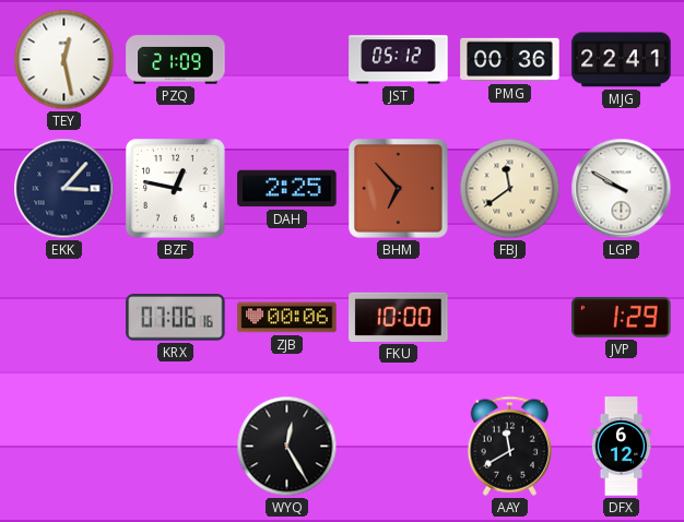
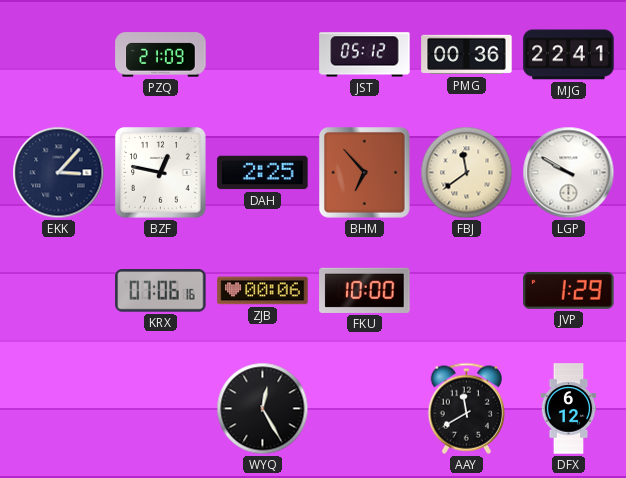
TEY: 12:28 -> none
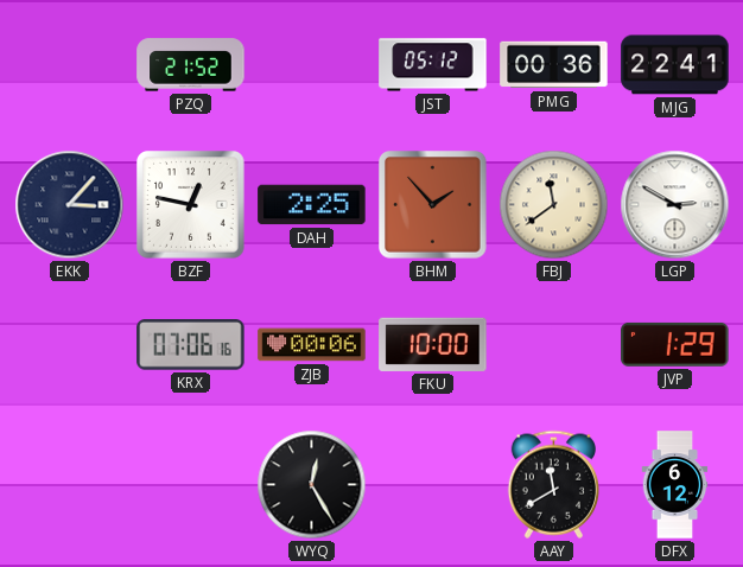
PZQ: 21:09 -> 21:52
BHM: 6:53 -> 1:53
LGP: 9:50 -> 2:50
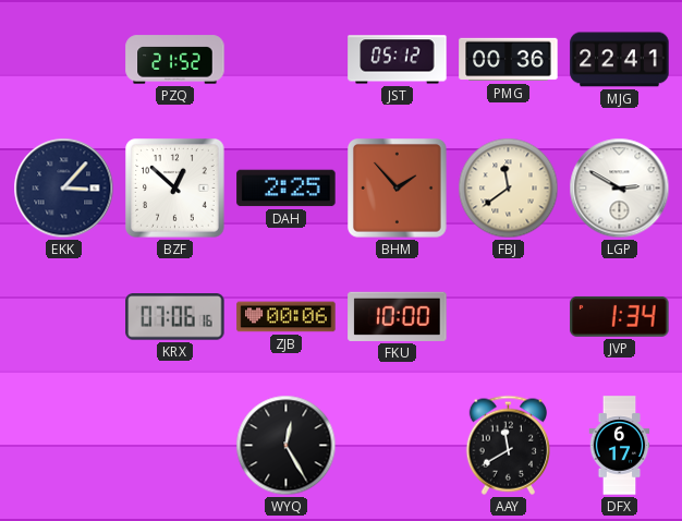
BZF: 12:47 -> 12:52
JVP: 1:29 -> 1:34
DFX: 6:12 -> 6:17
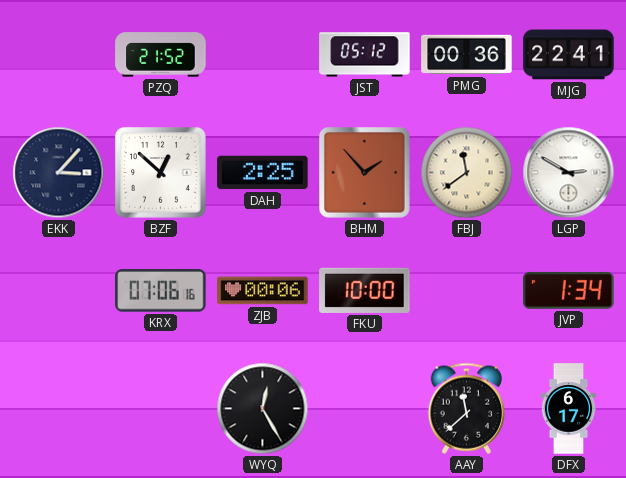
AAY: 11:40 -> 11:38
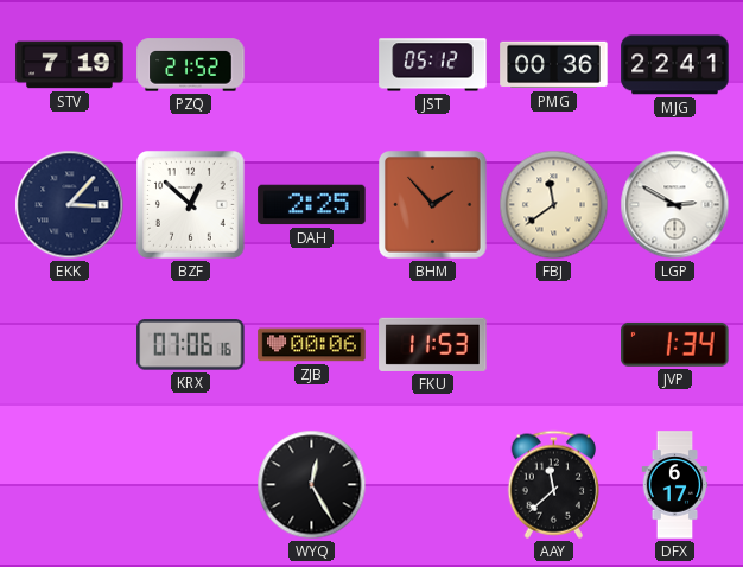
STV: none -> 7:19
FKU: 10:00 -> 11:53
